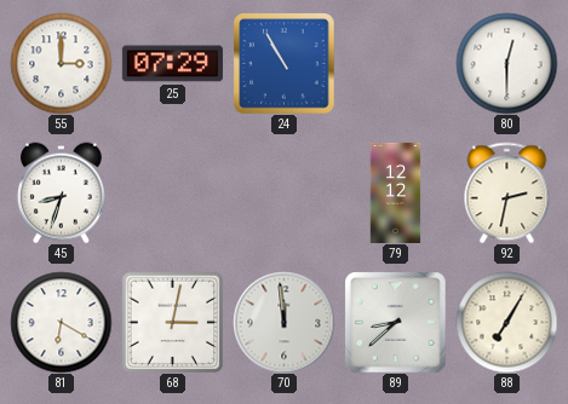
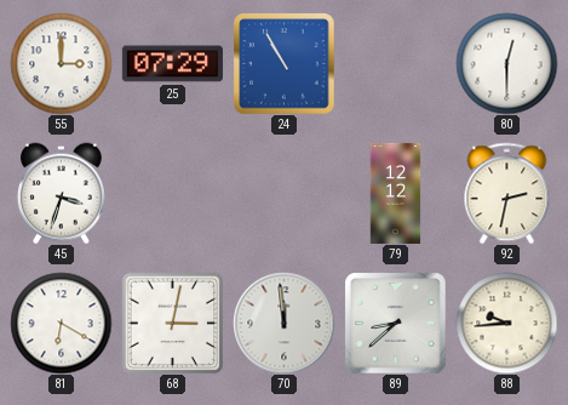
45: 8:33 -> 3:33
88: 7:05 -> 9:44
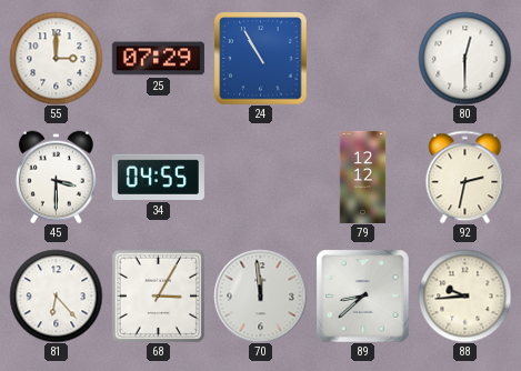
45: 3:33 -> 3:30
34: none -> 04:55
81: 6:20 -> 6:23
68: 3:02 -> 3:05
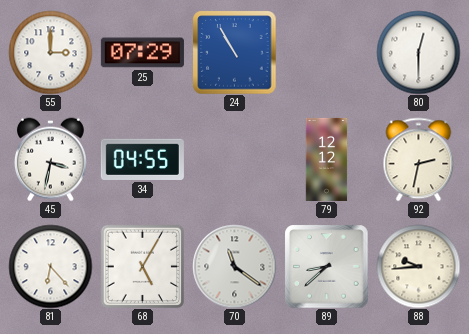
45: 3:30 -> 3:32
68: 3:05 -> 5:05
70: 11:59 -> 11:21
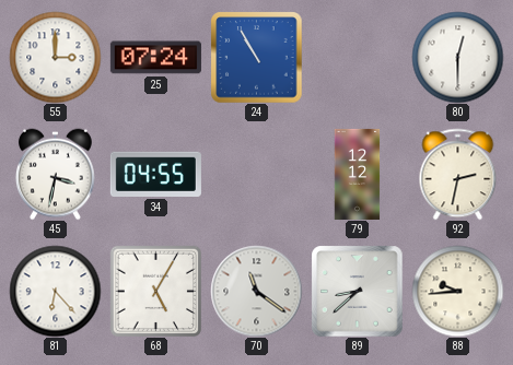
25: 07:29 -> 07:24
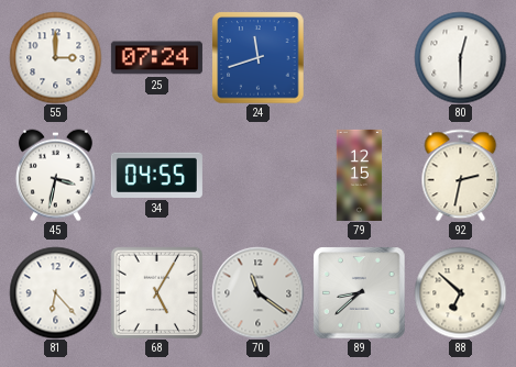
24: 10:55 -> 11:42
79: 12:12 -> 12:15
88: 9:44 -> 6:52
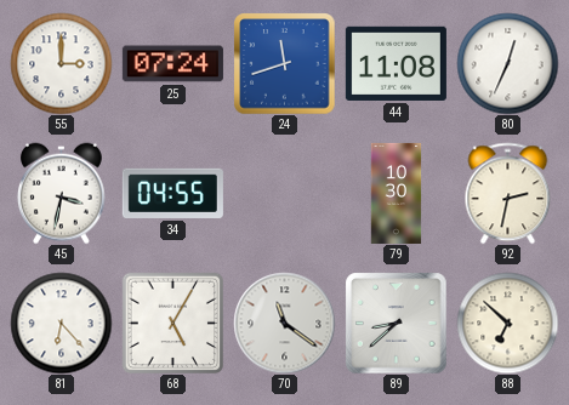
44: none -> 11:08
80: 12:30 -> 12:34
79: 12:15 -> 10:30
